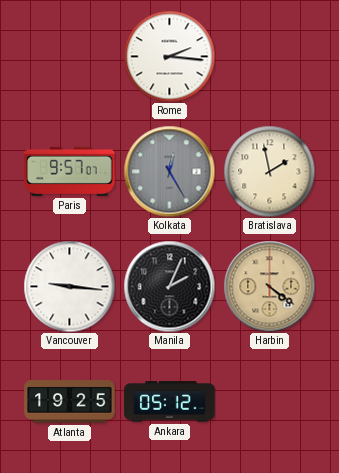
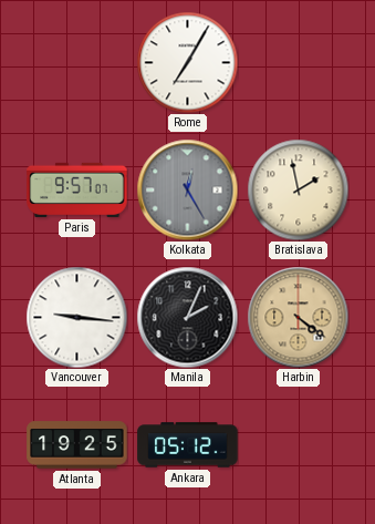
Rome: 2:16 -> 7:05
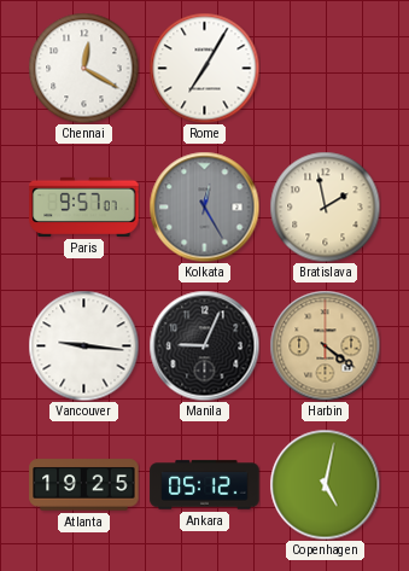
Chennai: none -> 12:20
Manila: 2:04 -> 9:04
Copenhagen: none -> 5:02
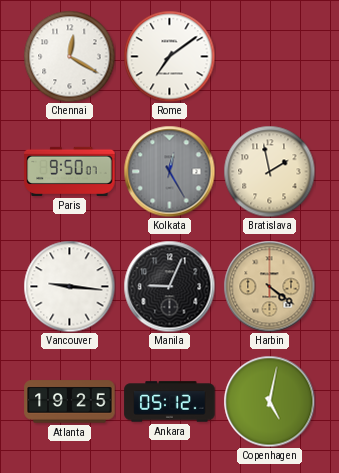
Rome: 7:05 -> 7:09
Paris: 9:57 -> 9:50
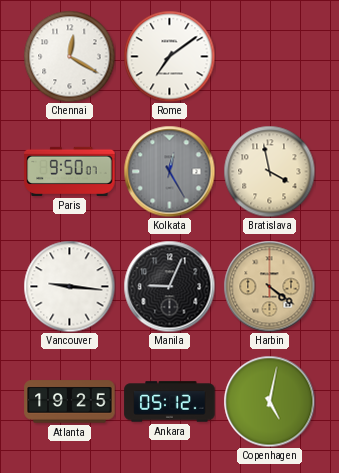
Bratislava: 1:58 -> 3:58
